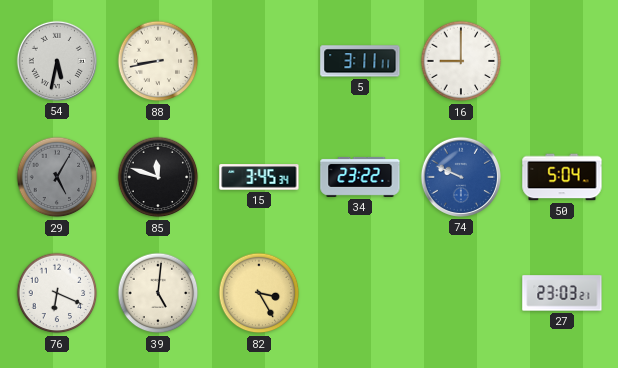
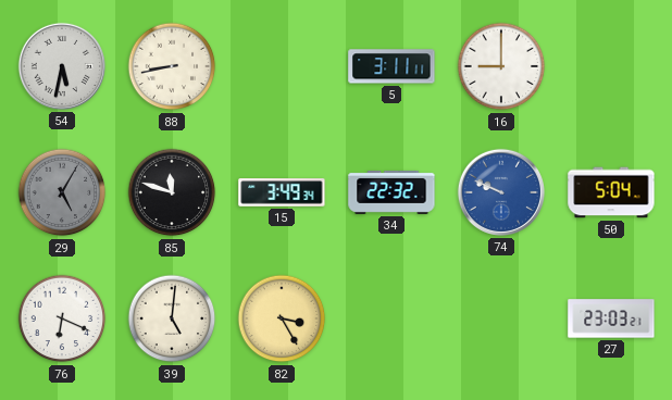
15: 3:45 -> 3:49
34: 23:22 -> 22:32
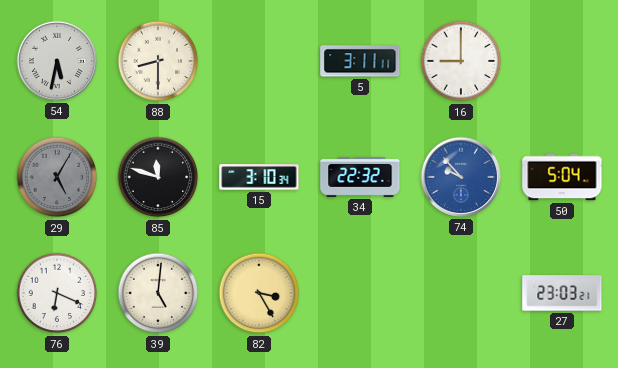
88: 8:43 -> 8:30
15: 3:49 -> 3:10
74: 9:49 -> 9:53
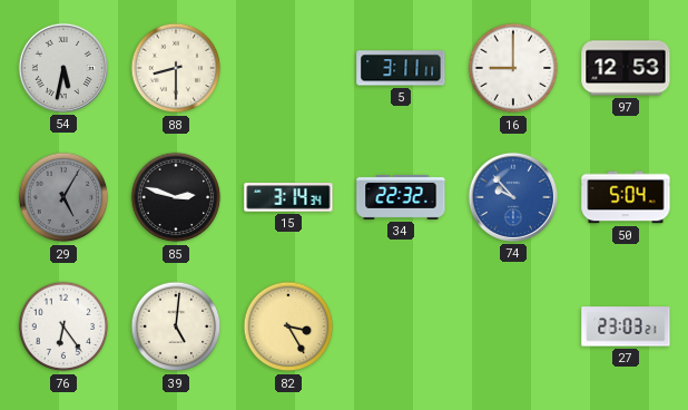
97: none -> 12:53
85: 11:48 -> 2:48
15: 3:10 -> 3:14
76: 6:19 -> 6:24
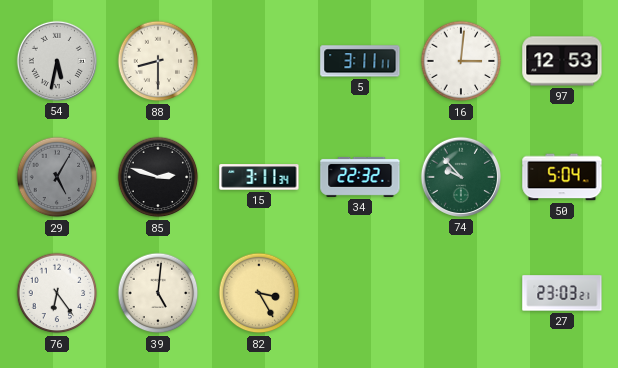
16: 9:00 -> 3:01
15: 3:14 -> 3:11
74 dial: blue -> green
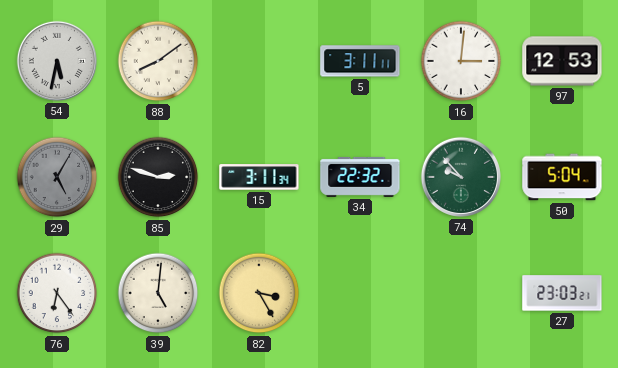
88: 8:30 -> 8:09
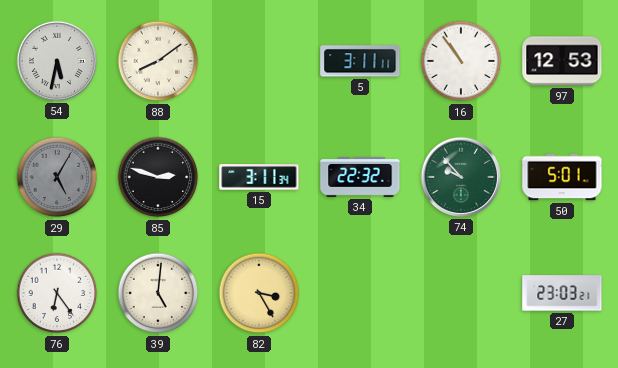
16: 3:01 -> 10:54
50: 5:04 -> 5:01
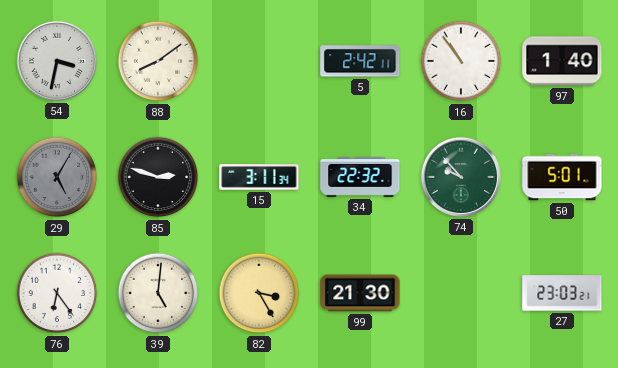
54: 5:32 -> 3:32
5: 3:11 -> 2:42
97: 12:53 -> 1:40
99: none -> 21:30
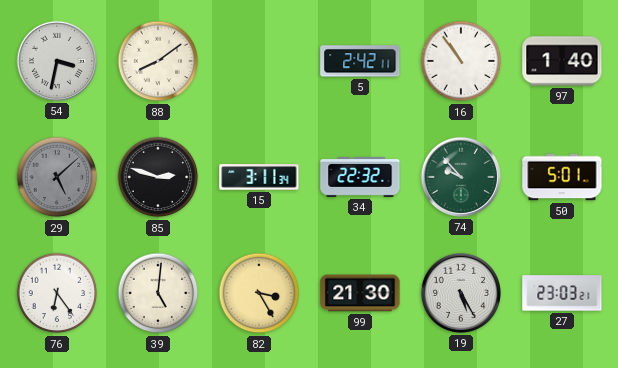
29: 5:05 -> 5:08
19: none -> 5:25
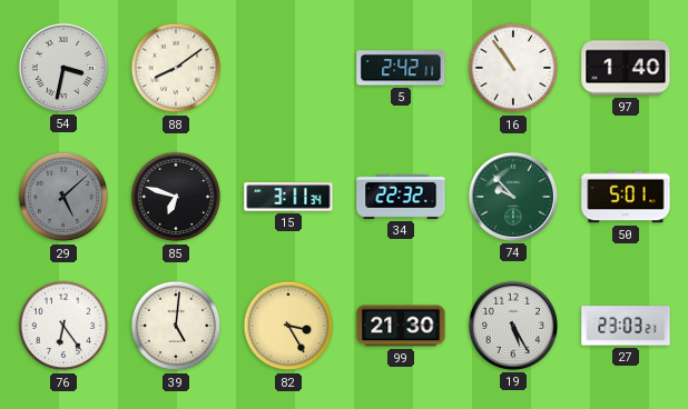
85: 2:48 -> 6:48
